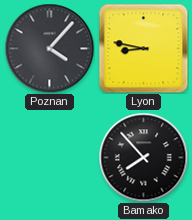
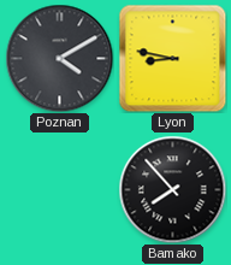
Poznan: 4:07 -> 4:10
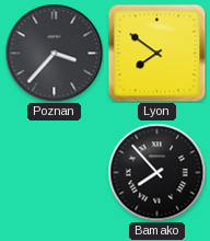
Poznan: 4:10 -> 3:37
Lyon: 8:47 -> 7:51
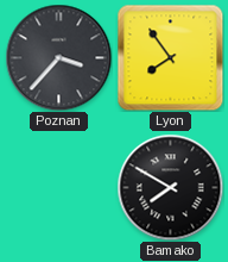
Lyon: 7:51 -> 7:54
Bamako: 7:53 -> 7:50
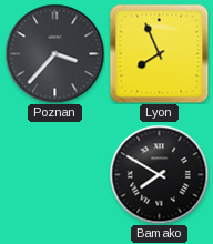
Lyon: 7:54 -> 7:56
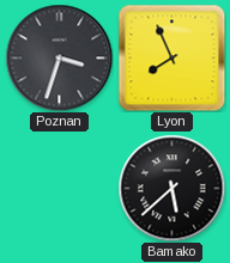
Poznan: 3:37 -> 3:33
Bamako: 7:50 -> 5:38
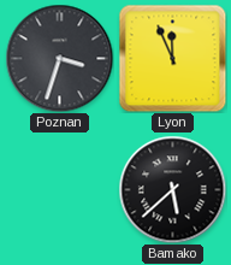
Lyon: 7:56 -> 11:56
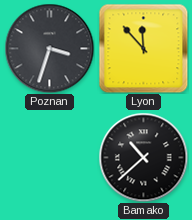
Lyon: 11:56 -> 11:53
Bamako: 5:38 -> 10:38
